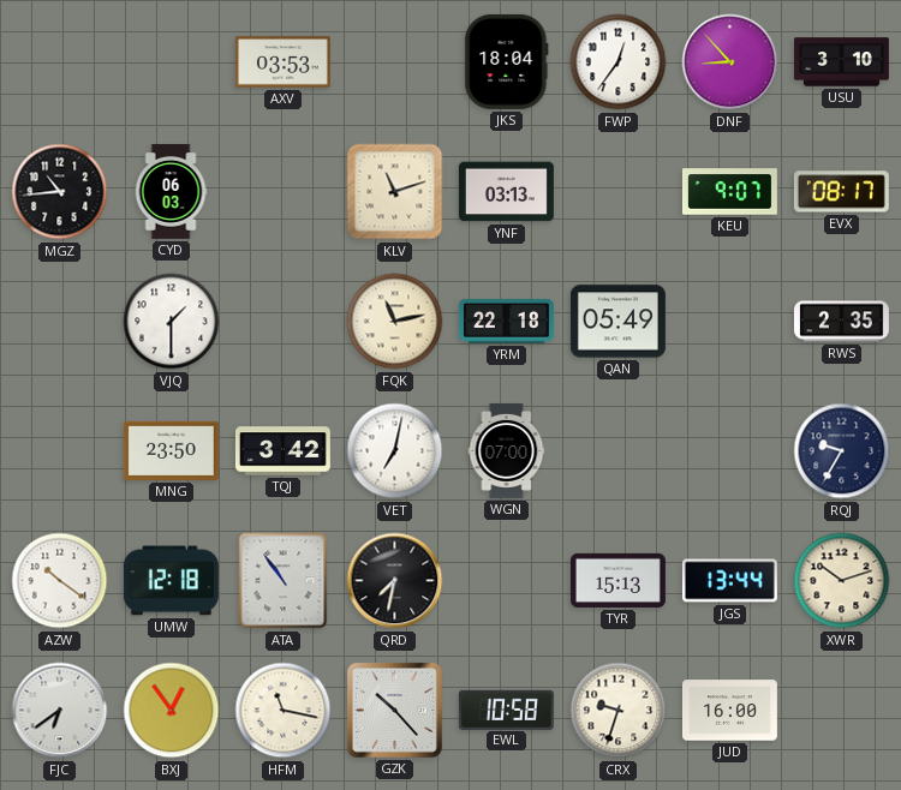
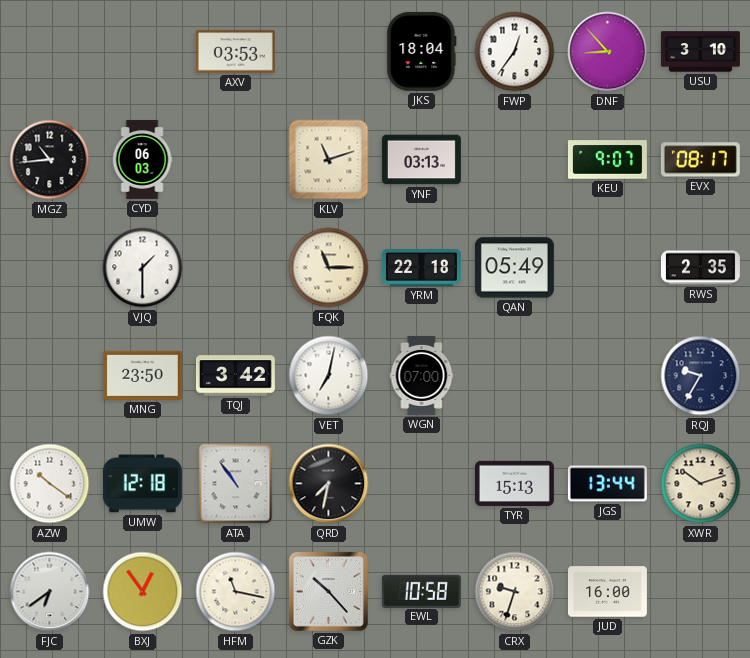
FQK: 11:13 -> 11:15
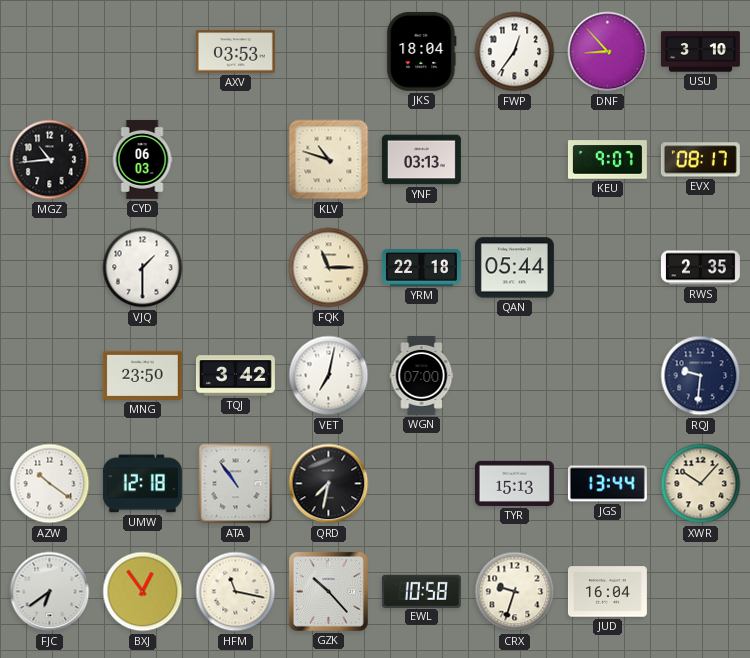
KLV: 11:12 -> 10:48
QAN: 05:49 -> 05:44
RQJ: 9:35 -> 9:31
XWR: 10:12 -> 10:07
JUD: 16:00 -> 16:04
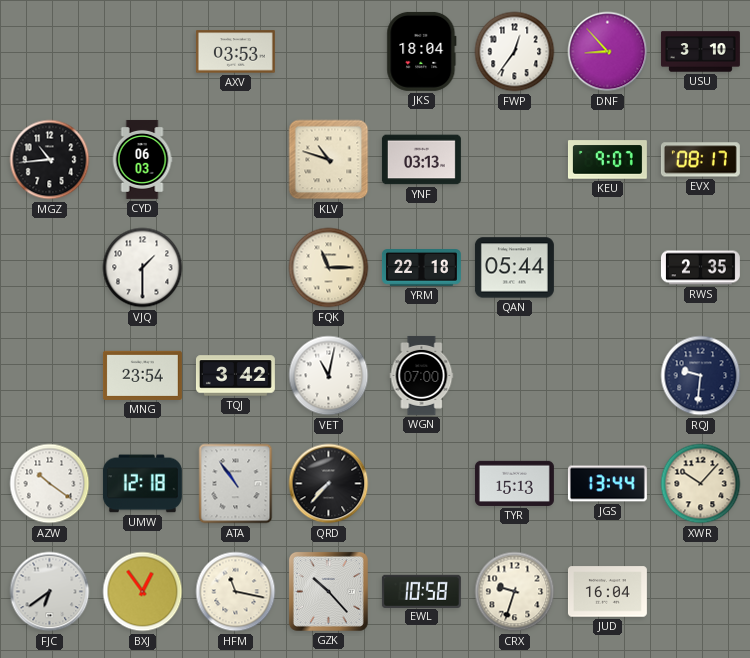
MNG: 23:50 -> 23:54
VET: 7:02 -> 11:02
QRD: 7:32 -> 7:37
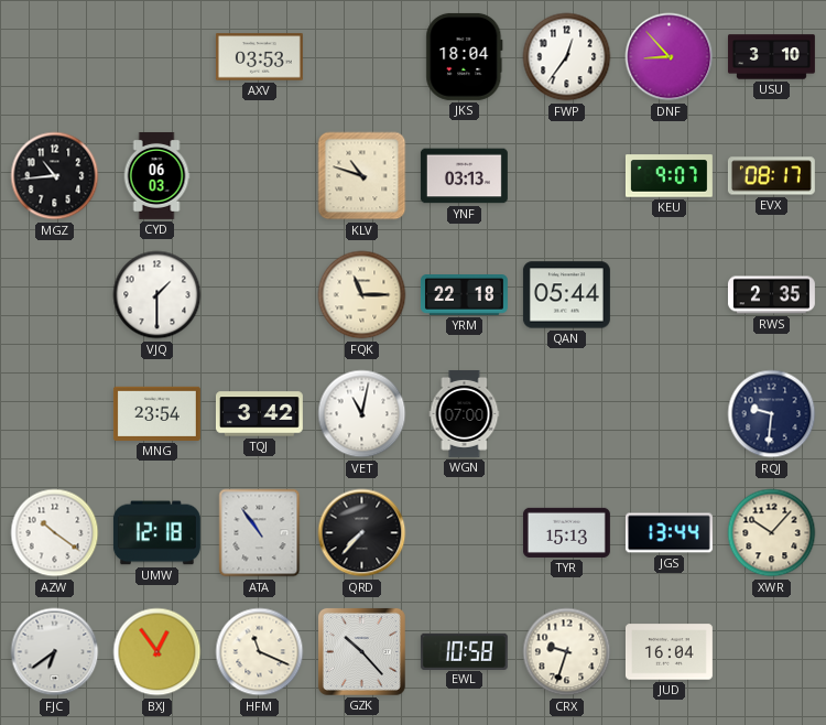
HFM: 11:17 -> 11:19
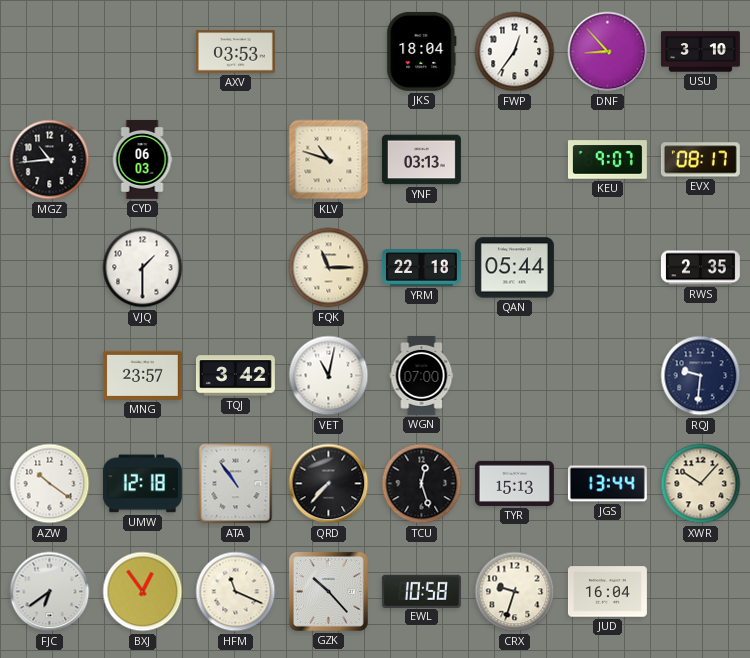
MNG: 23:54 -> 23:57
TCU: none -> 12:27
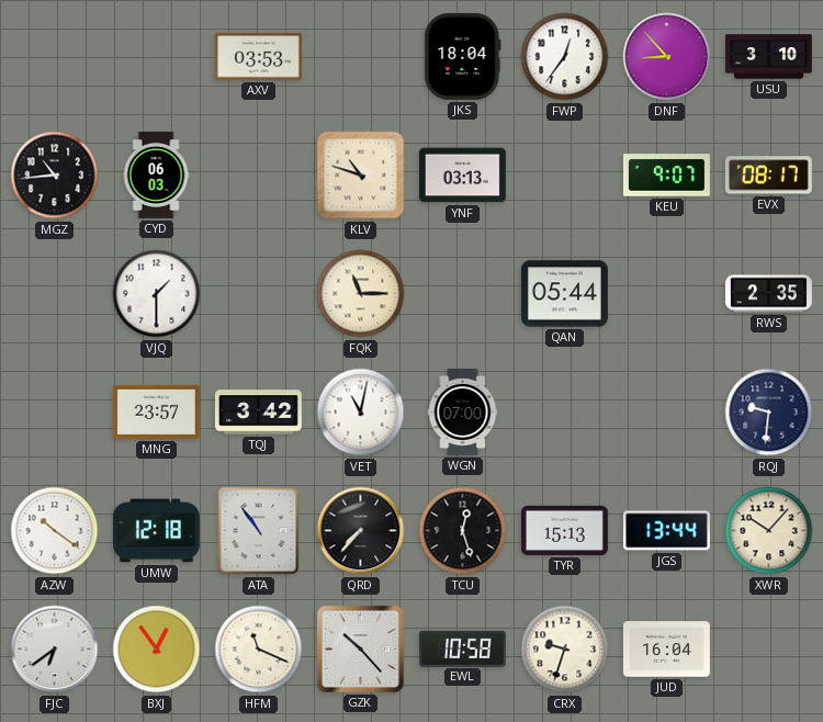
YRM: 22:18 -> none
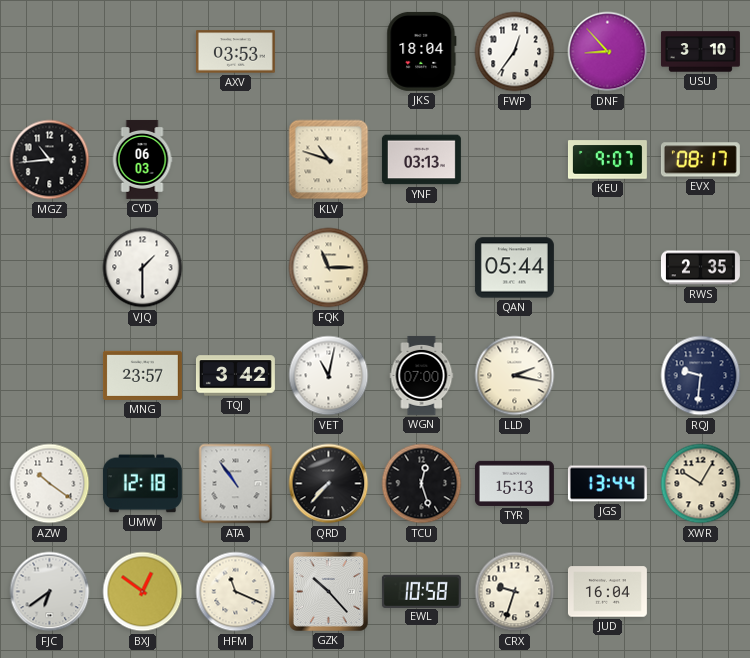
LLD: none -> 2:17
XWR: 10:07 -> 10:05
BXJ: 12:54 -> 12:51
